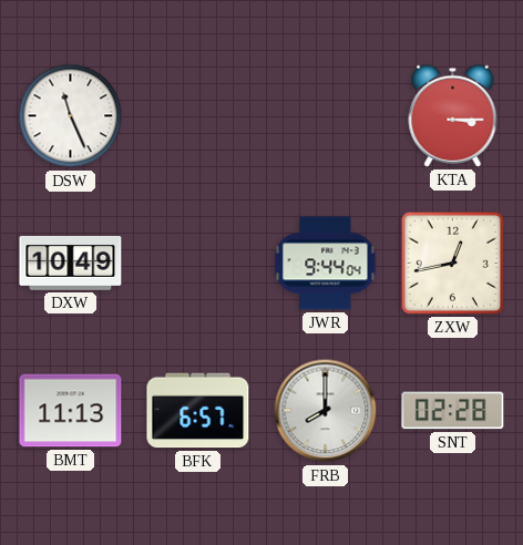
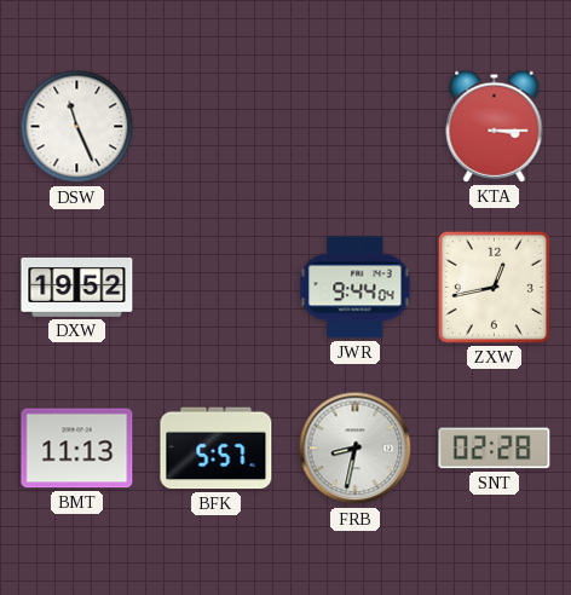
DXW: 10:49 -> 19:52
BFK: 6:57 -> 5:57
FRB: 8:00 -> 8:32
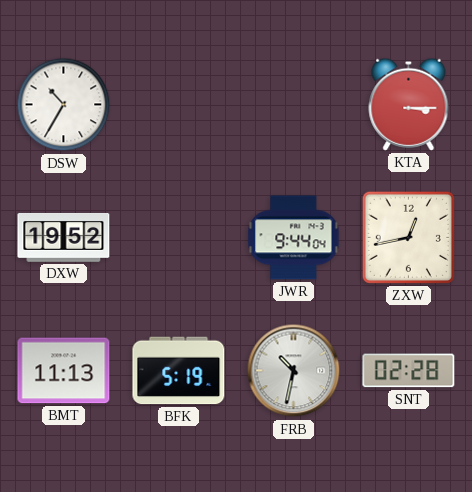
DSW: 11:26 -> 10:35
BFK: 5:57 -> 5:19
FRB: 8:32 -> 10:32
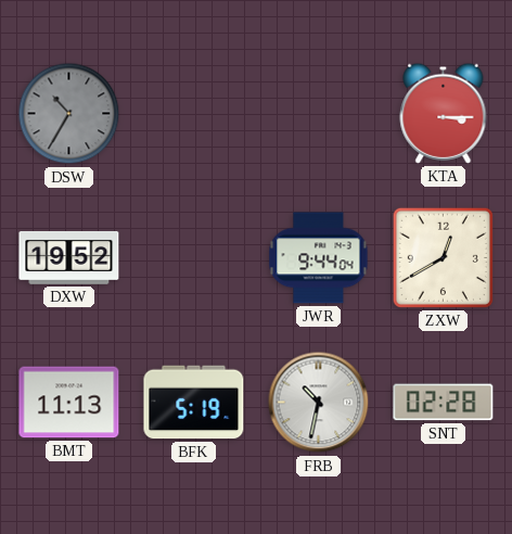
DSW dial: white -> grey
ZXW: 12:43 -> 12:40
